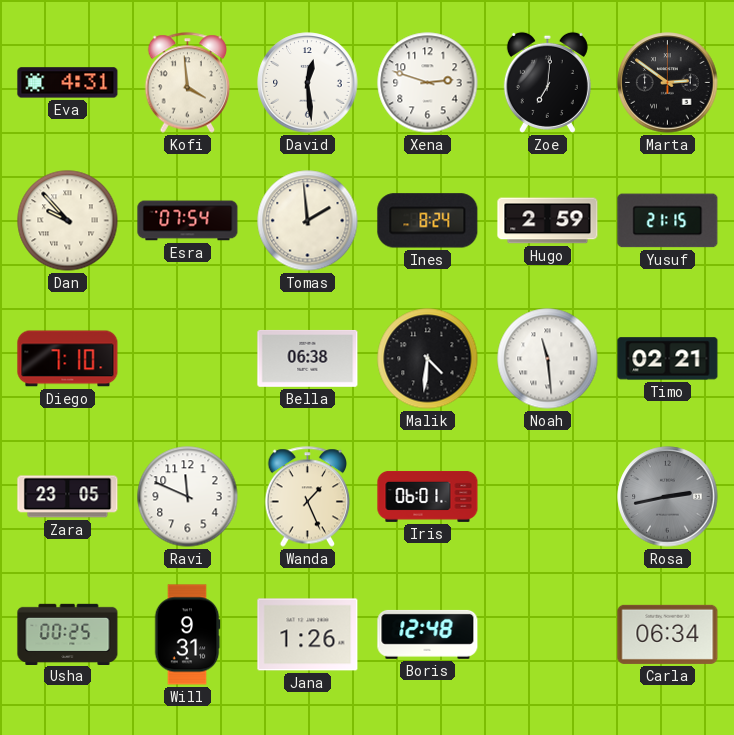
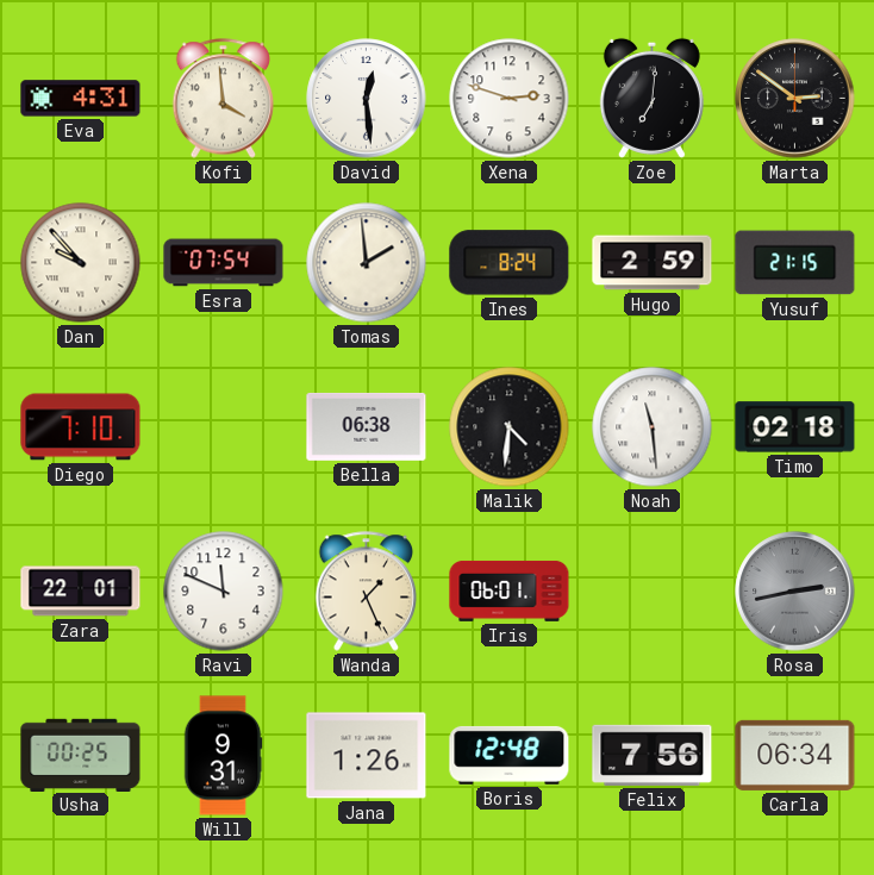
Timo: 02:21 -> 02:18
Zara: 23:05 -> 22:01
Felix: none -> 7:56
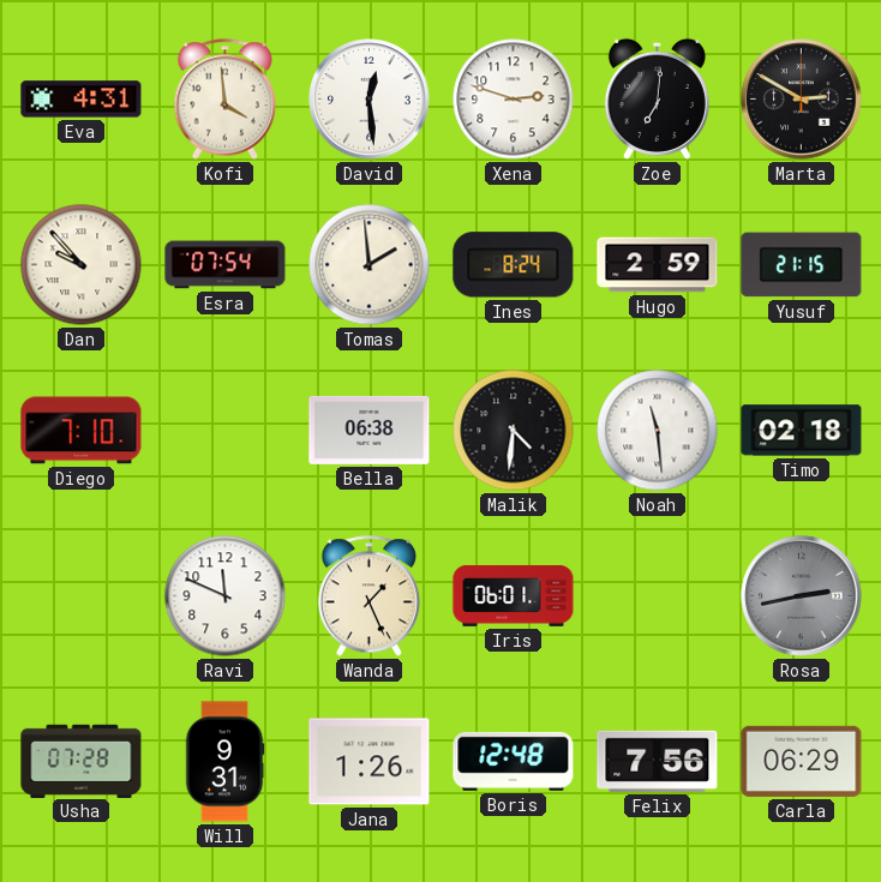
Marta: 2:51 -> 2:50
Zara: 22:01 -> none
Usha: 00:25 -> 07:28
Carla: 06:34 -> 06:29
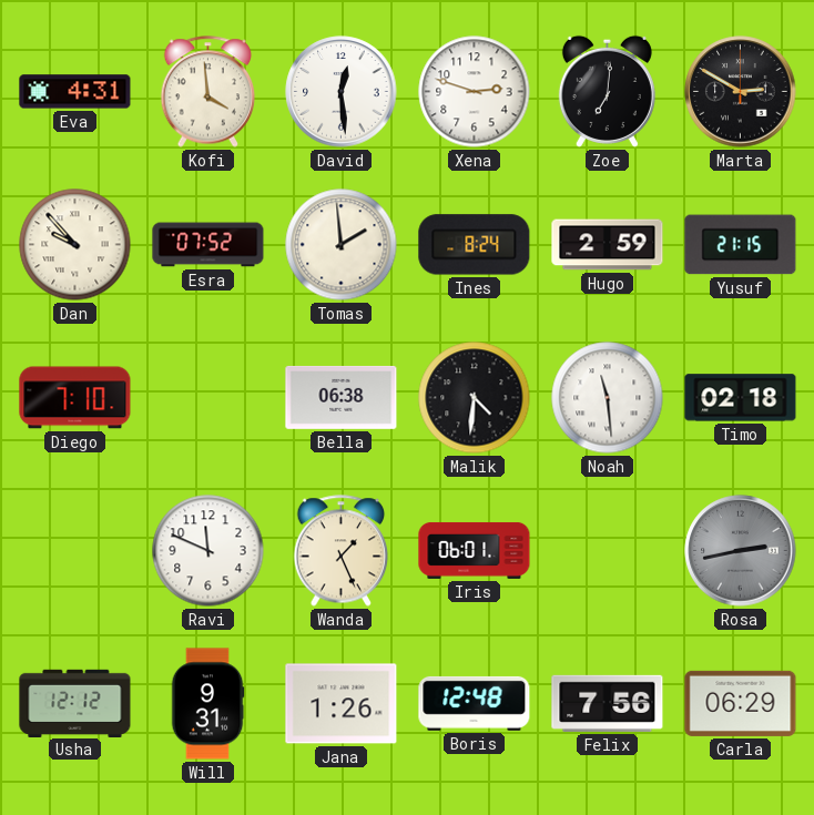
Esra: 07:54 -> 07:52
Usha: 07:28 -> 12:12
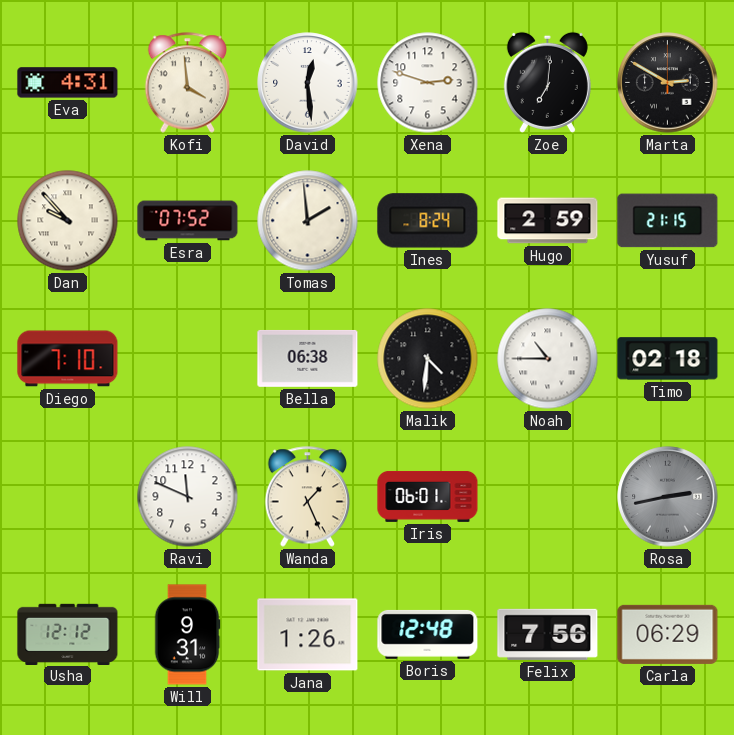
Noah: 11:29 -> 10:45
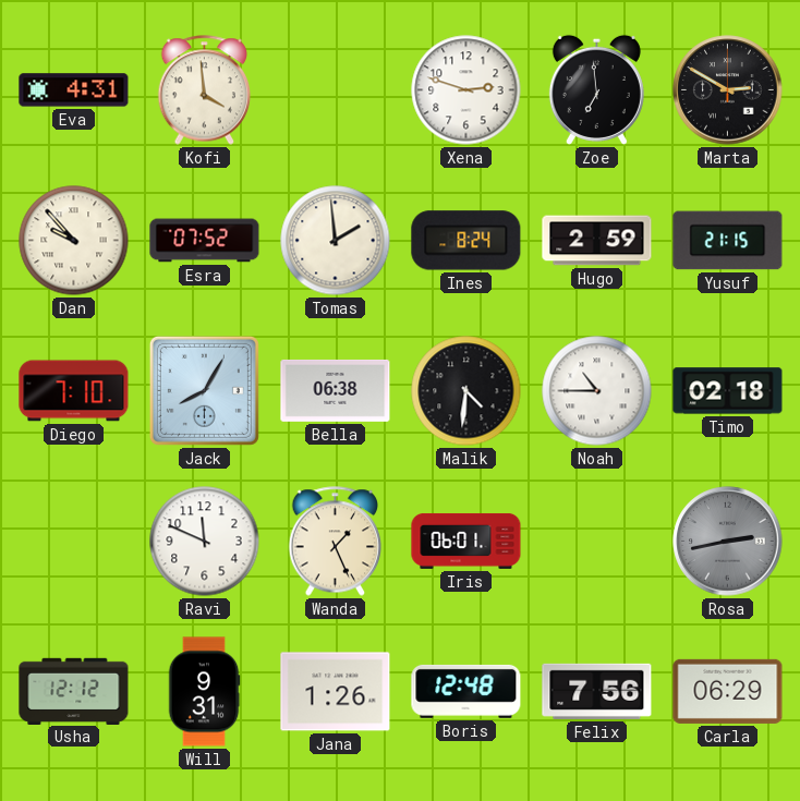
David: 12:29 -> none
Zoe: 7:01 -> 6:59
Jack: none -> 8:05
